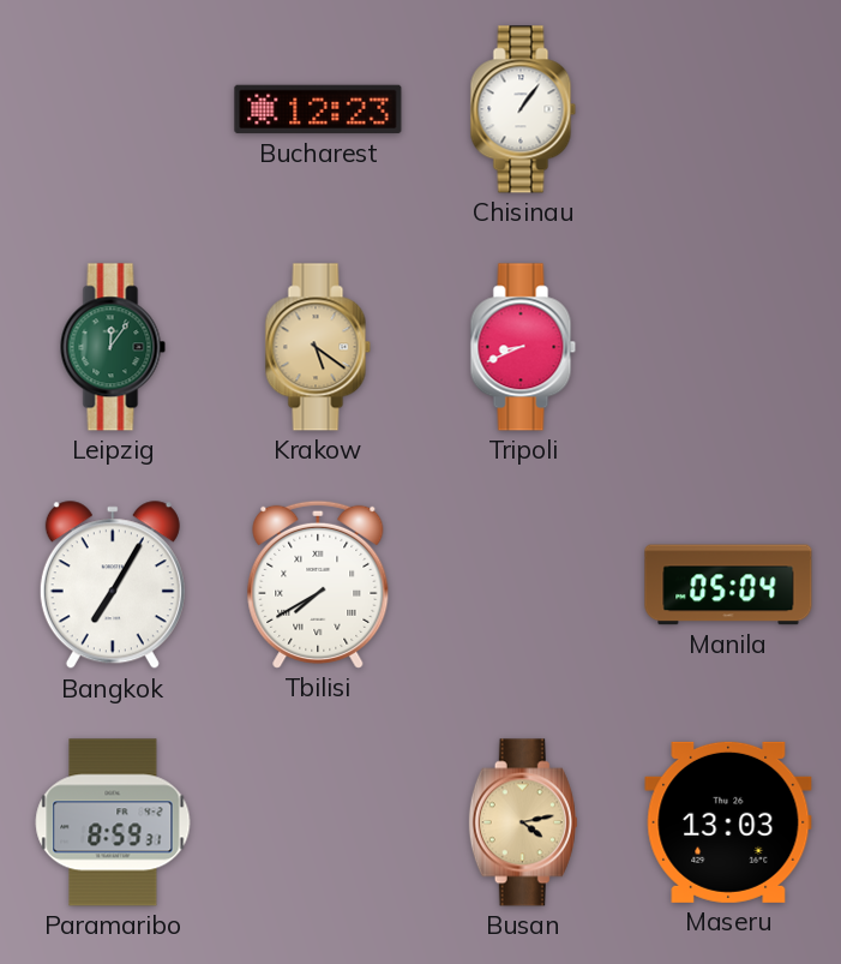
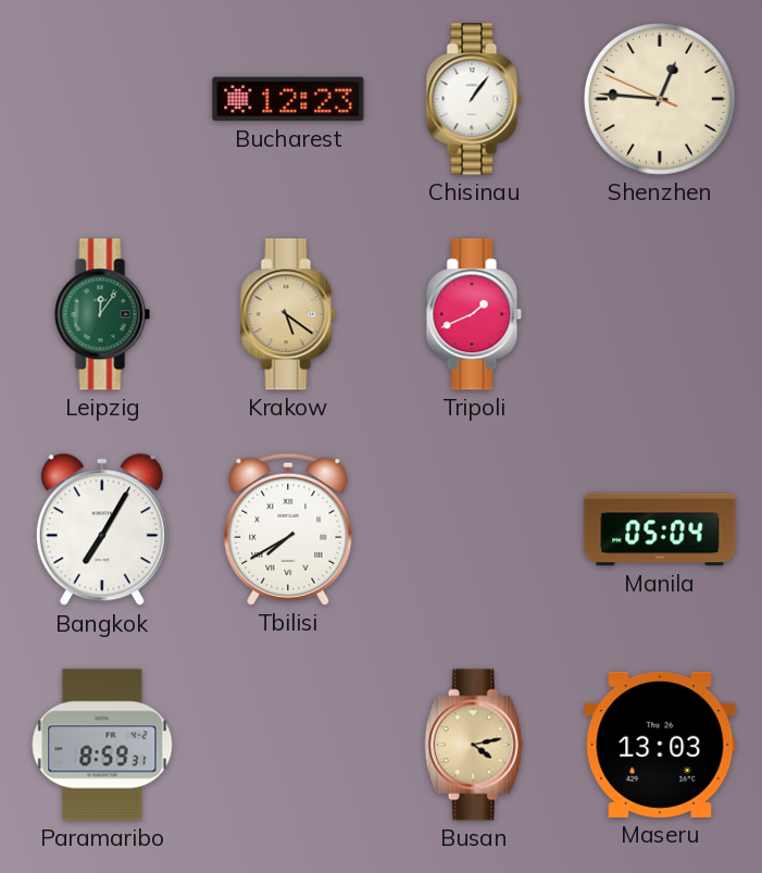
Shenzhen: none -> 12:45
Tripoli: 8:41 -> 1:41
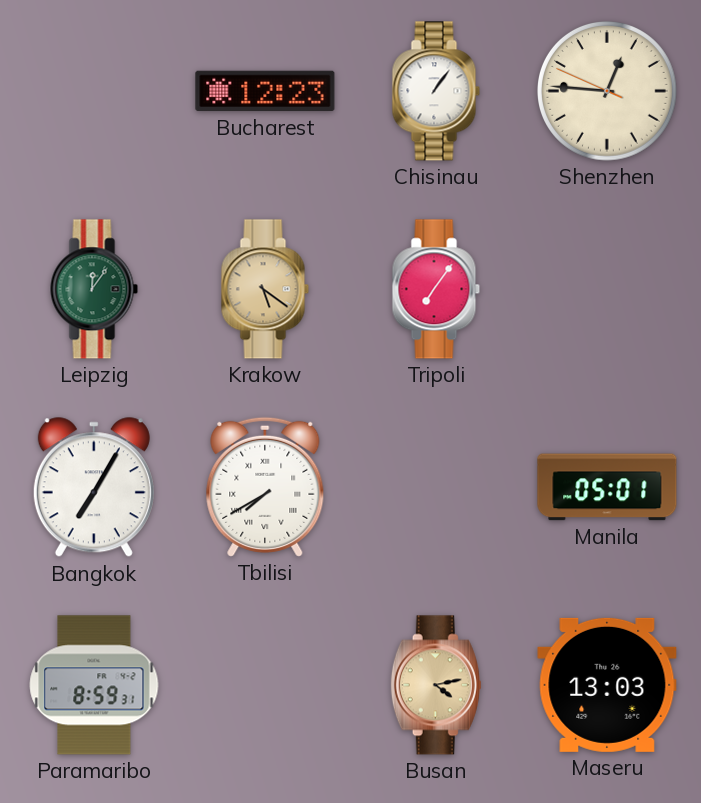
Tripoli: 1:41 -> 7:06
Manila: 05:04 -> 05:01
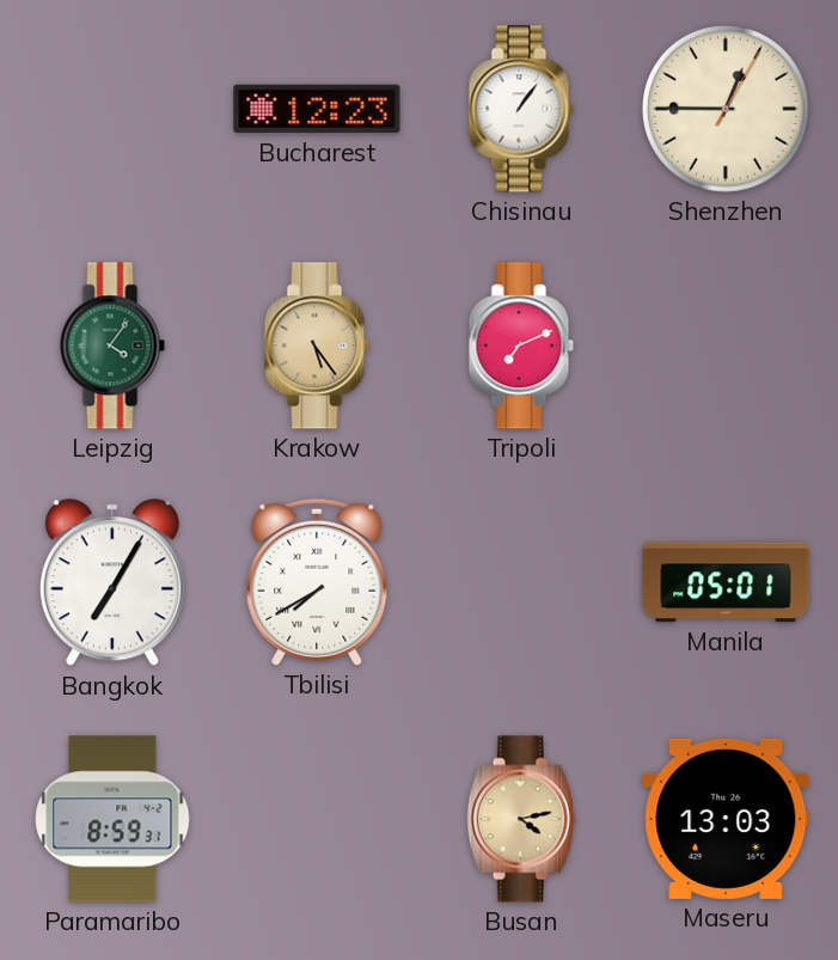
Shenzhen: 12:45:49 -> 12:45:05
Leipzig: 12:06 -> 4:06
Krakow: 5:21 -> 5:24
Tripoli: 7:06 -> 7:11
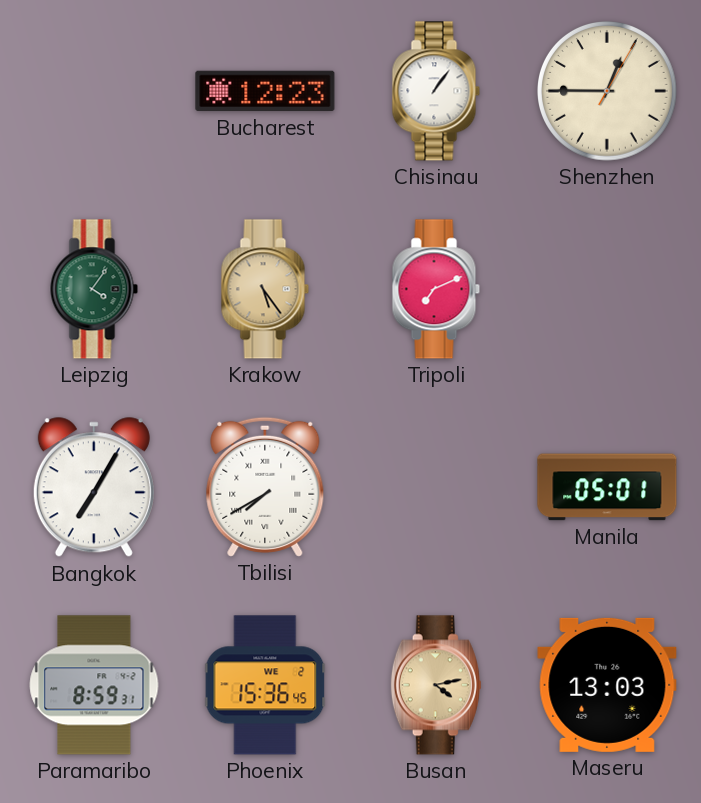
Phoenix: none -> 15:36
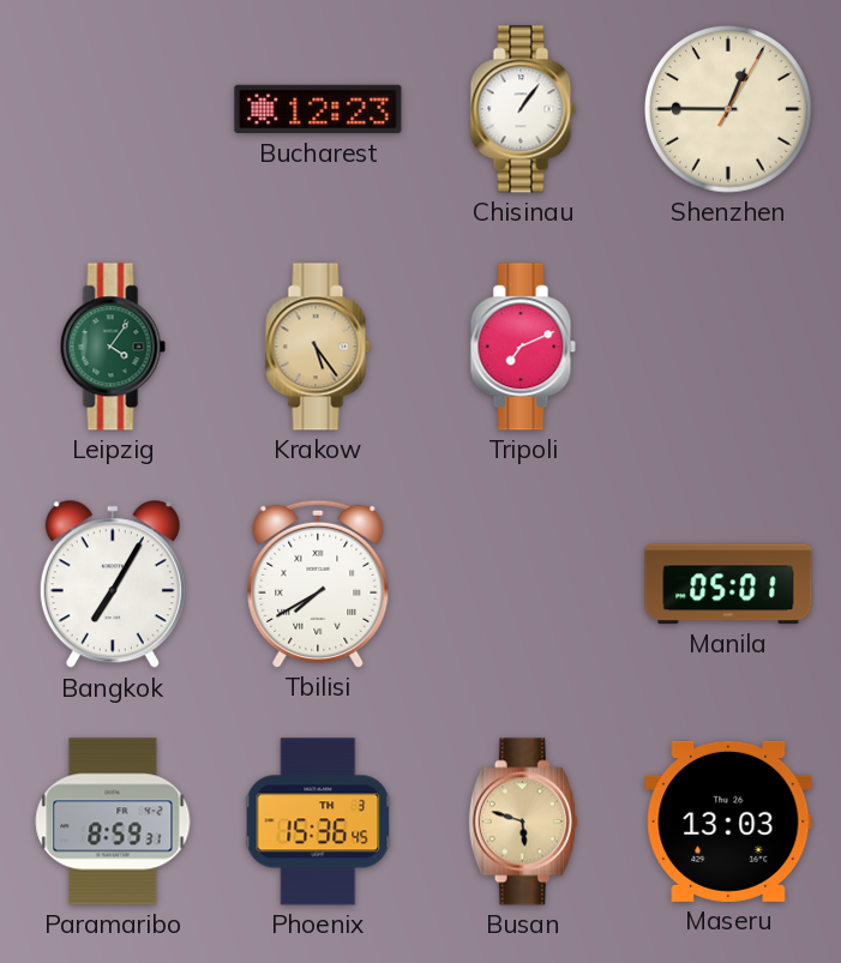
Phoenix date: WE 2 -> TH 3
Busan: 4:13 -> 5:48
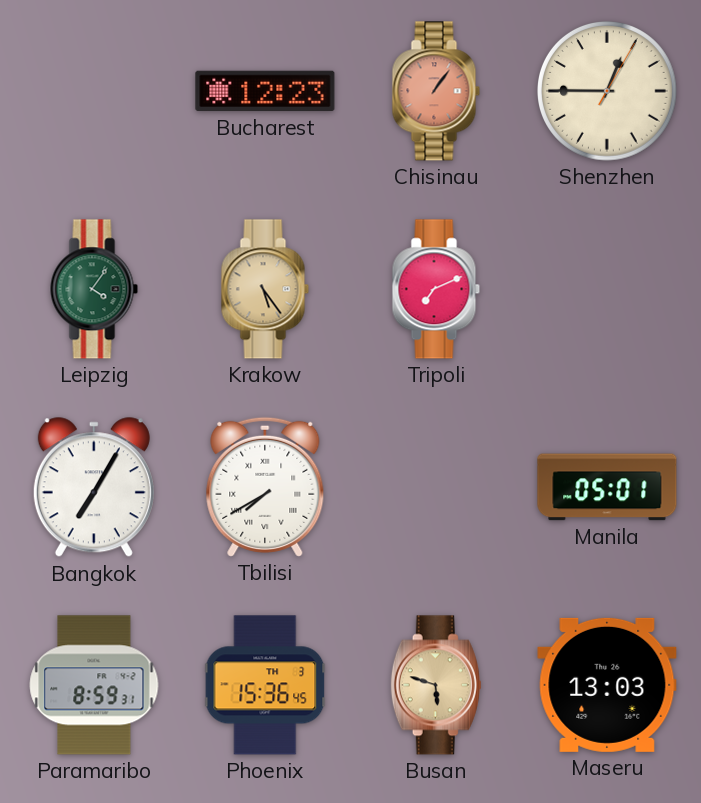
Chisinau dial: white -> salmon
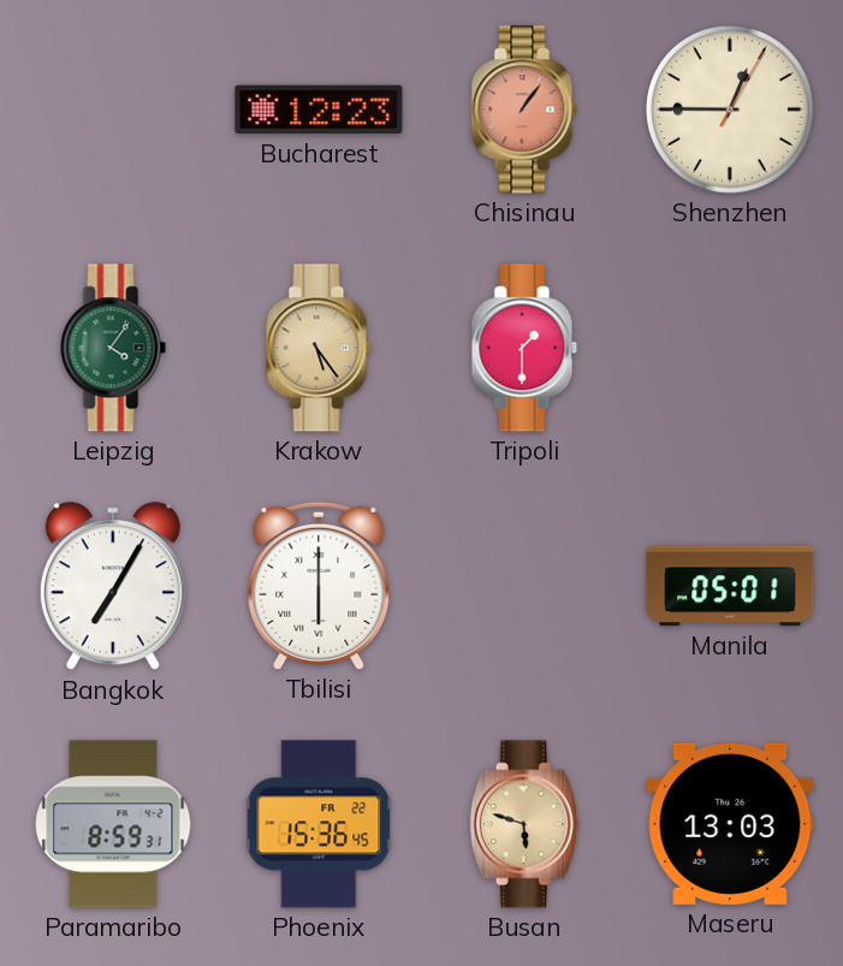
Tripoli: 7:11 -> 1:30
Tbilisi: 7:40 -> 6:00
Phoenix date: TH 3 -> FR 22
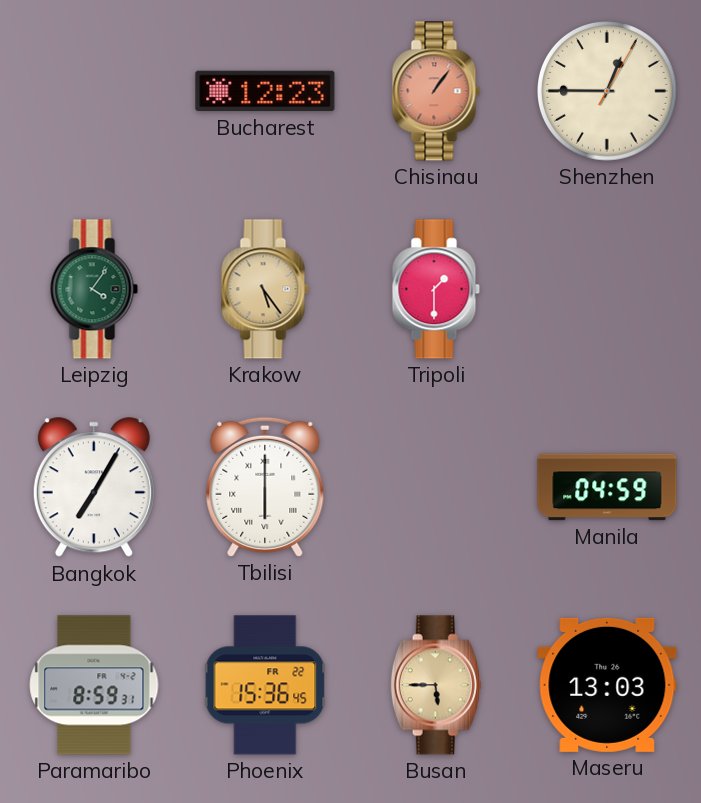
Manila: 05:01 -> 04:59
Busan: 5:48 -> 5:45
